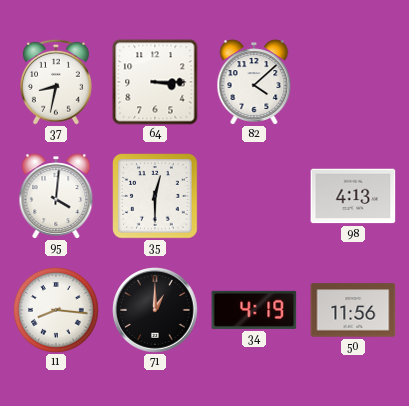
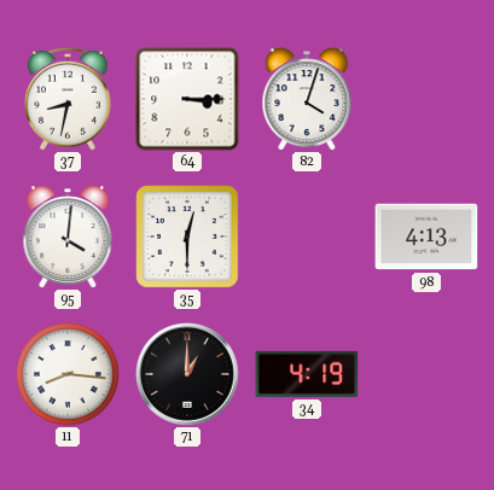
82: 4:08 -> 4:03
50: 11:56 -> none
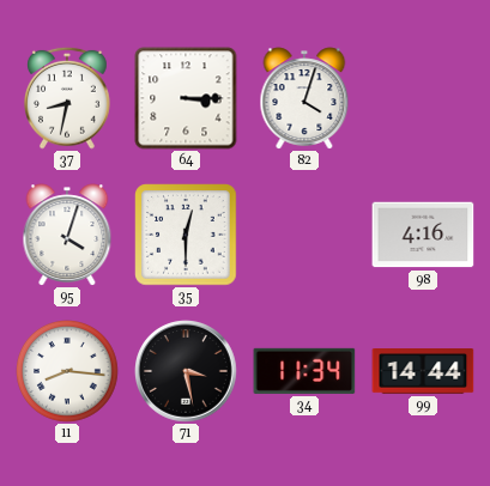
95: 4:01 -> 4:03
98: 4:13 -> 4:16
71: 1:00 -> 3:28
34: 4:19 -> 11:34
99: none -> 14:44
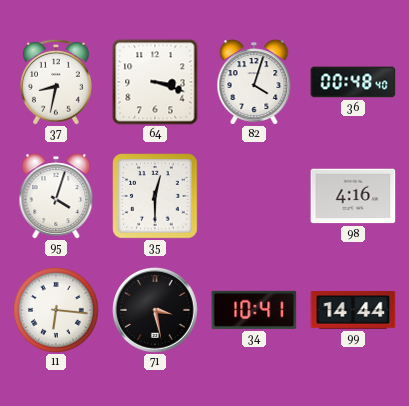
64: 3:15 -> 3:18
36: none -> 00:48
11: 8:16 -> 6:16
34: 11:34 -> 10:41
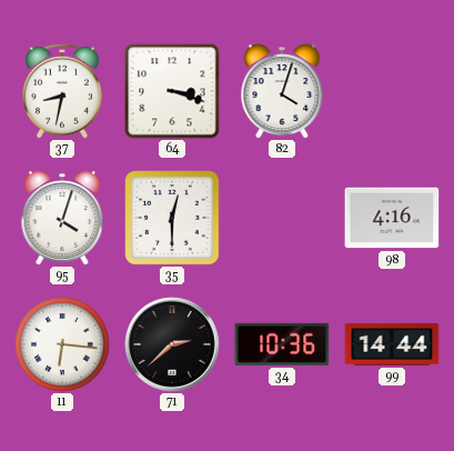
36: 00:48 -> none
71: 3:28 -> 2:38
34: 10:41 -> 10:36
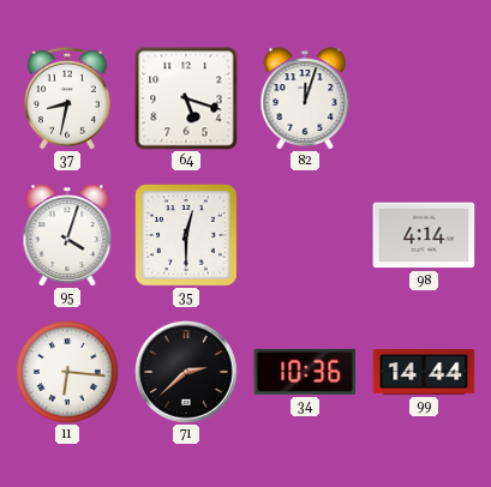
64: 3:18 -> 5:18
82: 4:03 -> 12:03
98: 4:16 -> 4:14
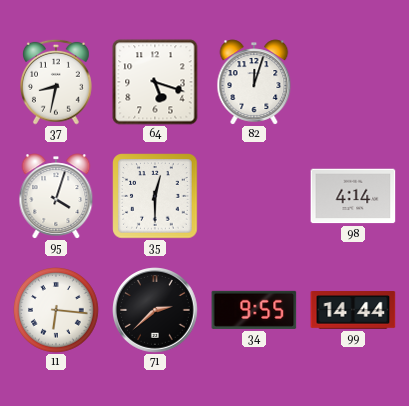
34: 10:36 -> 9:55
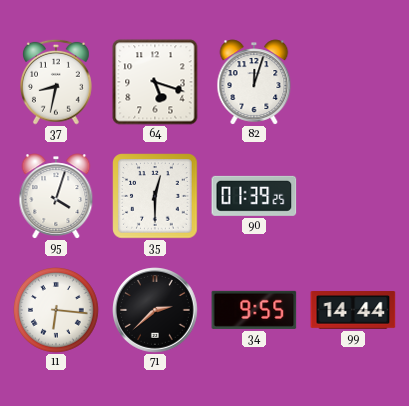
90: none -> 01:39
98: 4:14 -> none
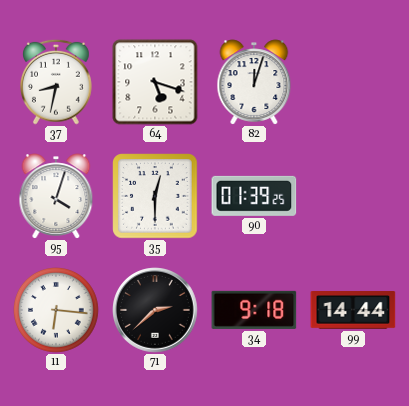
34: 9:55 -> 9:18
